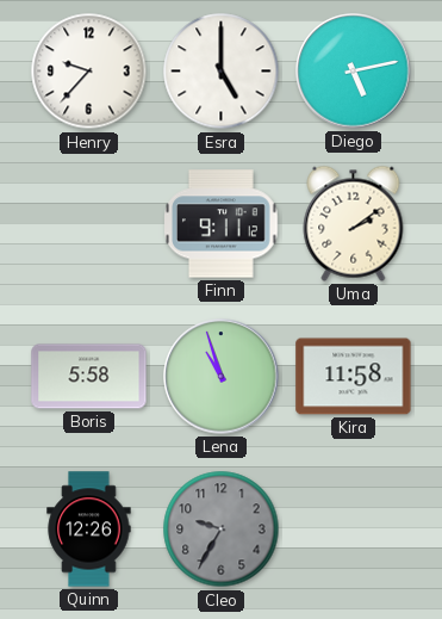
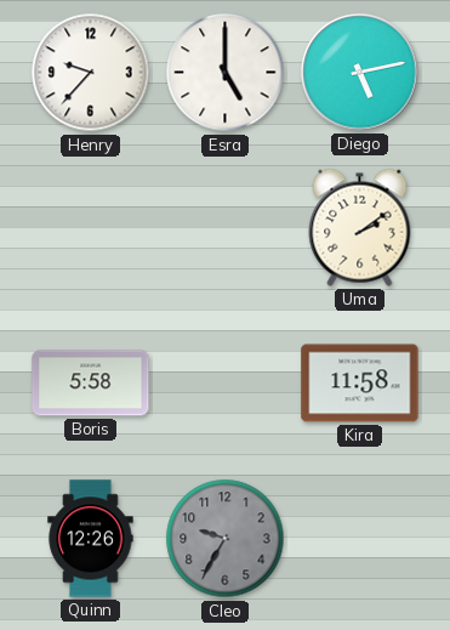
Finn: 9:11 -> none
Lena: 10:57 -> none
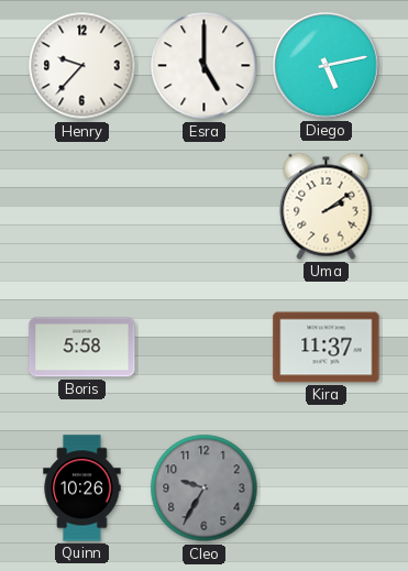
Kira: 11:58 -> 11:37
Quinn: 12:26 -> 10:26
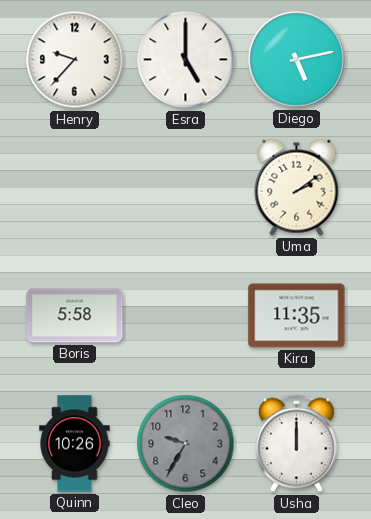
Kira: 11:37 -> 11:35
Usha: none -> 12:00
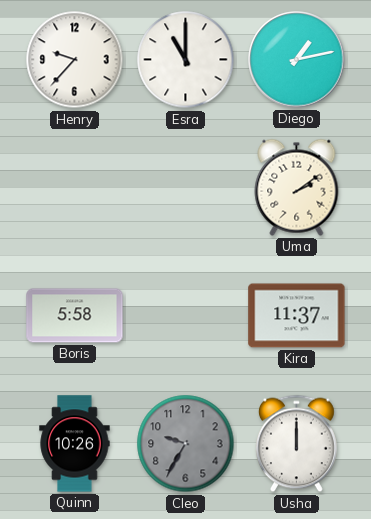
Esra: 5:00 -> 11:00
Diego: 5:13 -> 1:13
Kira: 11:35 -> 11:37
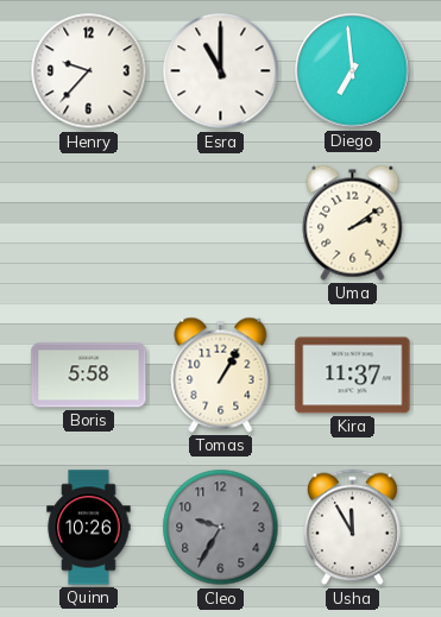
Diego: 1:13 -> 6:59
Tomas: none -> 1:05
Usha: 12:00 -> 11:55
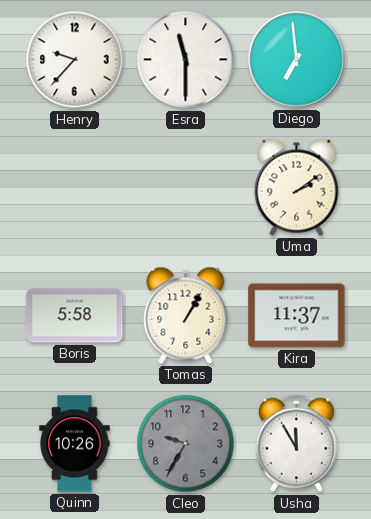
Esra: 11:00 -> 11:30
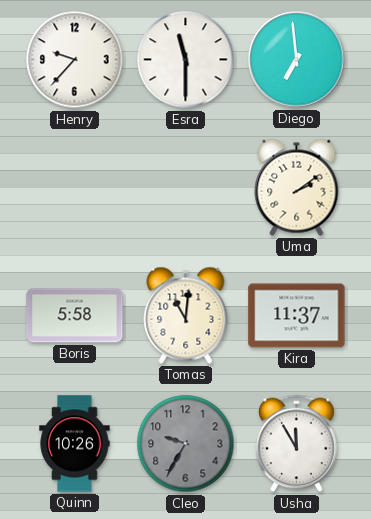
Tomas: 1:05 -> 11:01
